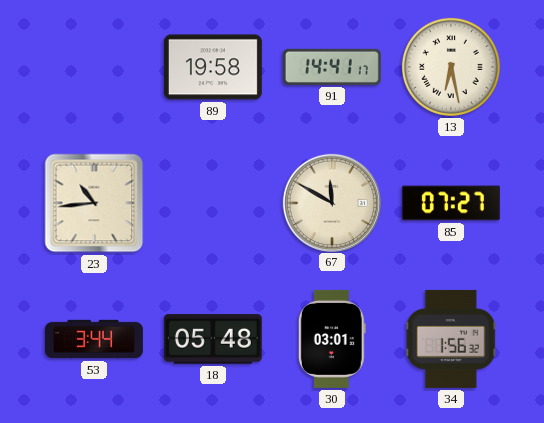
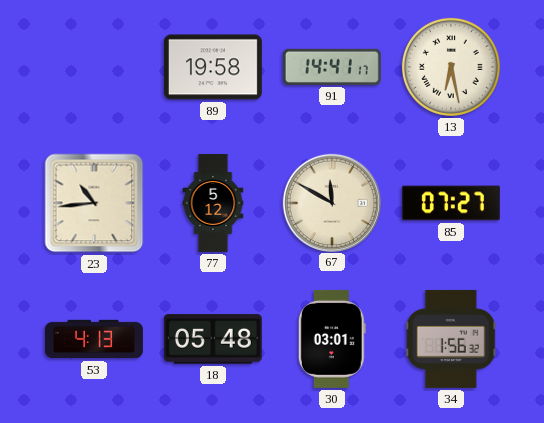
77: none -> 5:12
53: 3:44 -> 4:13
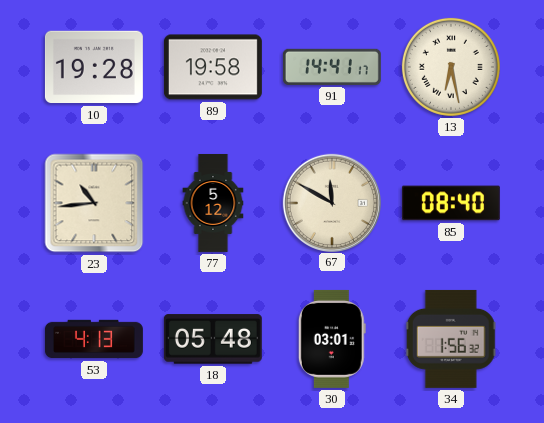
10: none -> 19:28
85: 07:27 -> 08:40
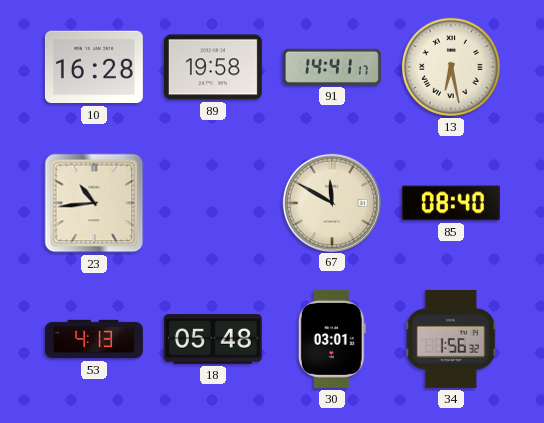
10: 19:28 -> 16:28
77: 5:12 -> none
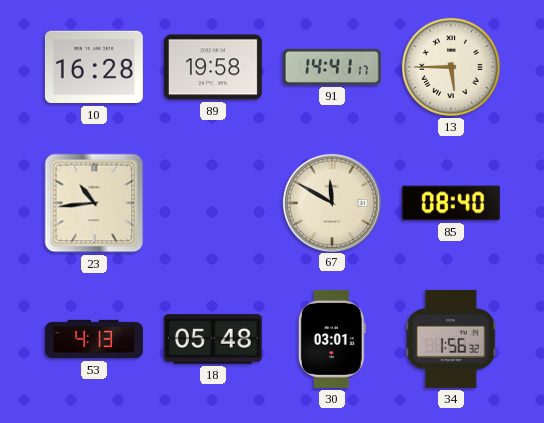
13: 6:28 -> 5:45
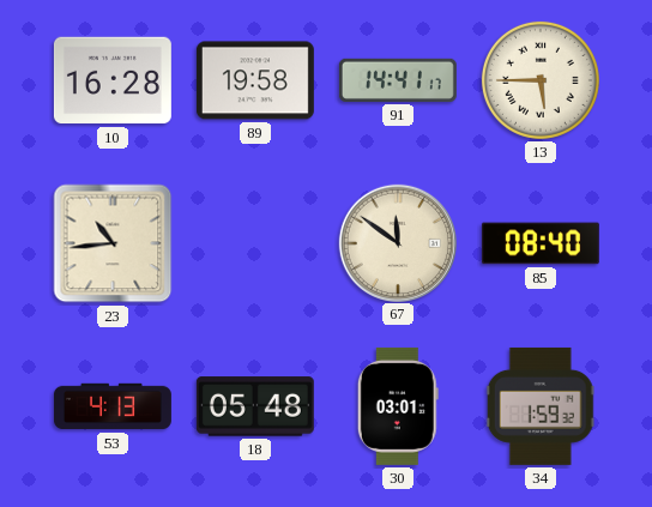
67: 11:50 -> 11:51
34: 1:56 -> 1:59
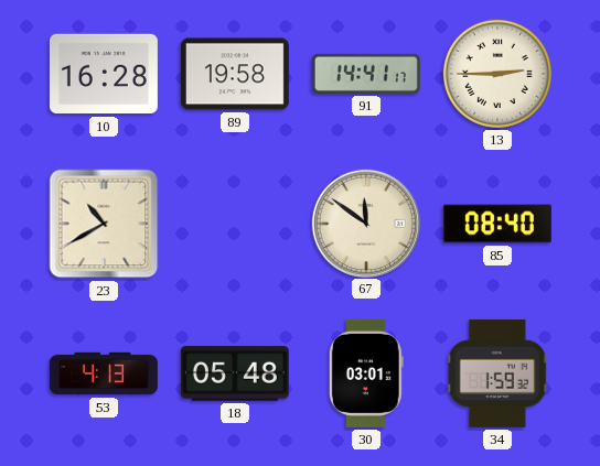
13: 5:45 -> 2:45
23: 10:44 -> 10:40
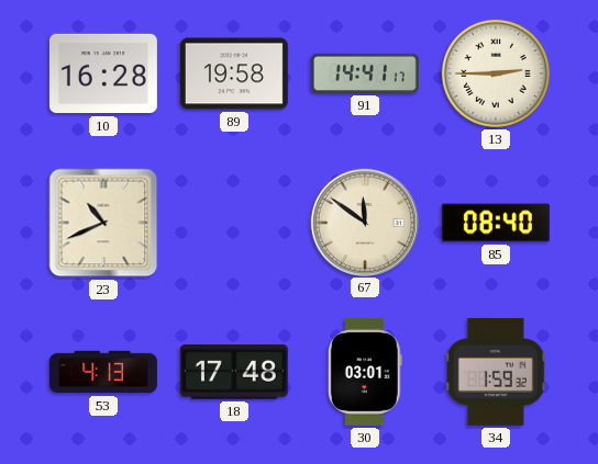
23: 10:40 -> 10:41
18: 05:48 -> 17:48
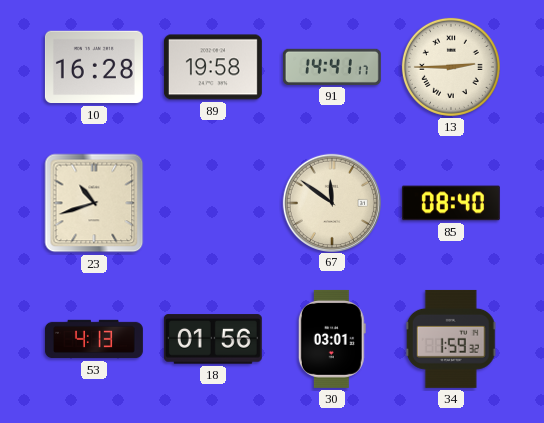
23: 10:41 -> 10:42
18: 17:48 -> 01:56
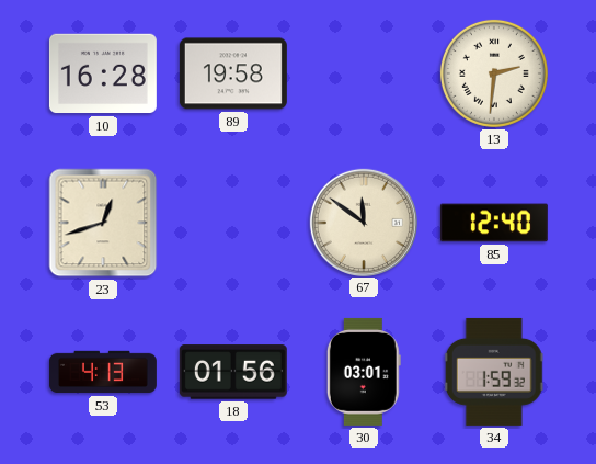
91: 14:41 -> none
13: 2:45 -> 2:31
23: 10:42 -> 12:42
85: 08:40 -> 12:40
